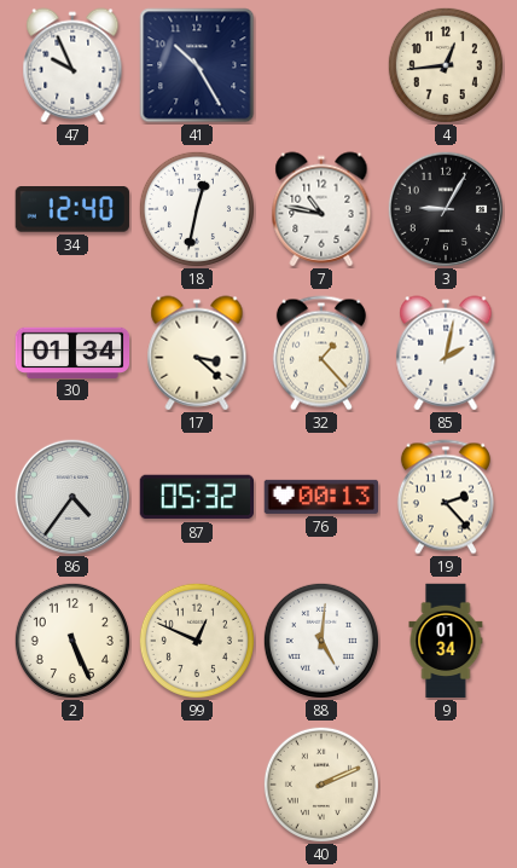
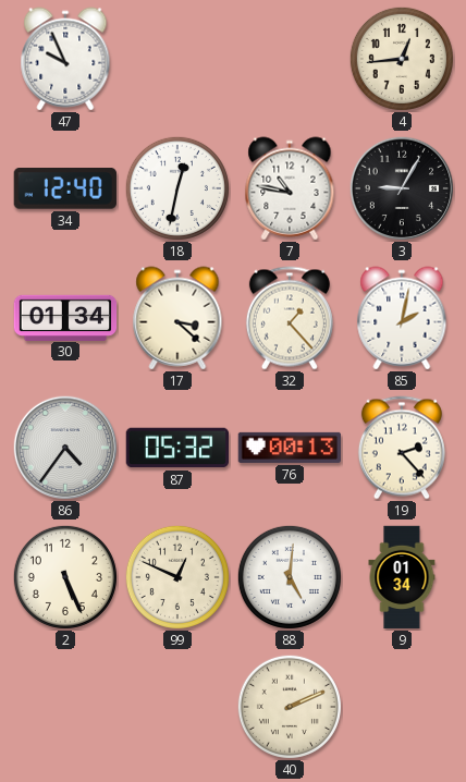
41: 10:25 -> none
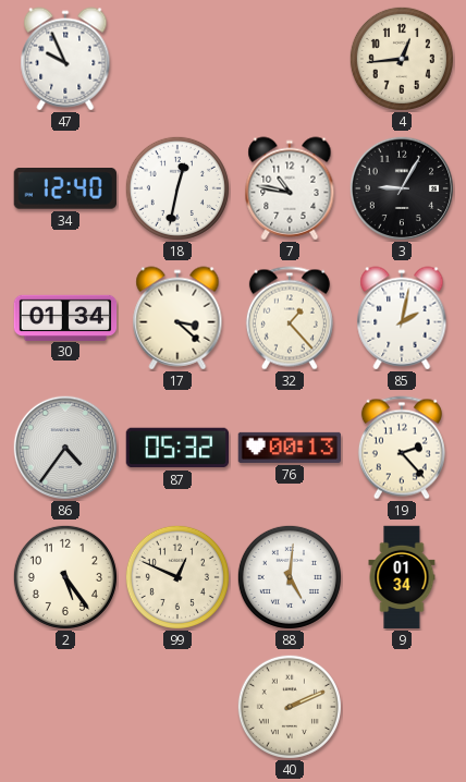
2: 5:26 -> 5:24
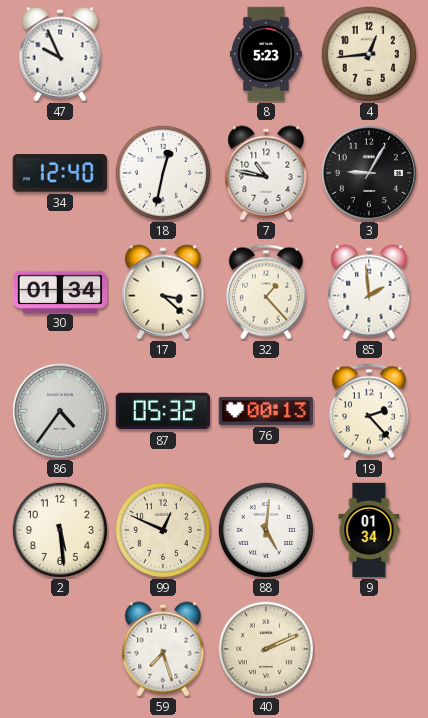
8: none -> 5:23
85: 2:02 -> 1:59
2: 5:24 -> 5:29
59: none -> 7:27
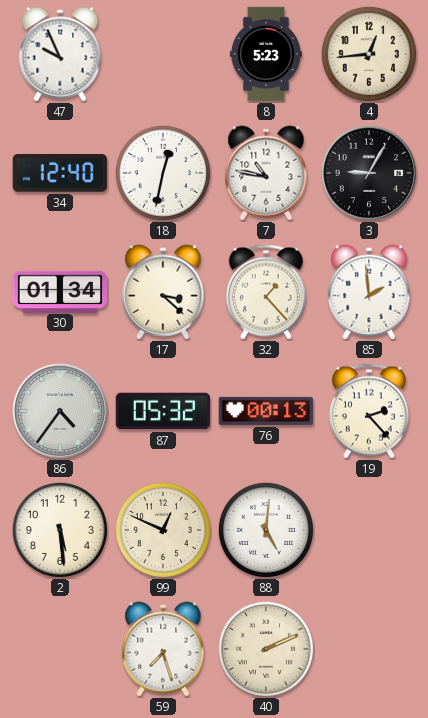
9: 01:34 -> none
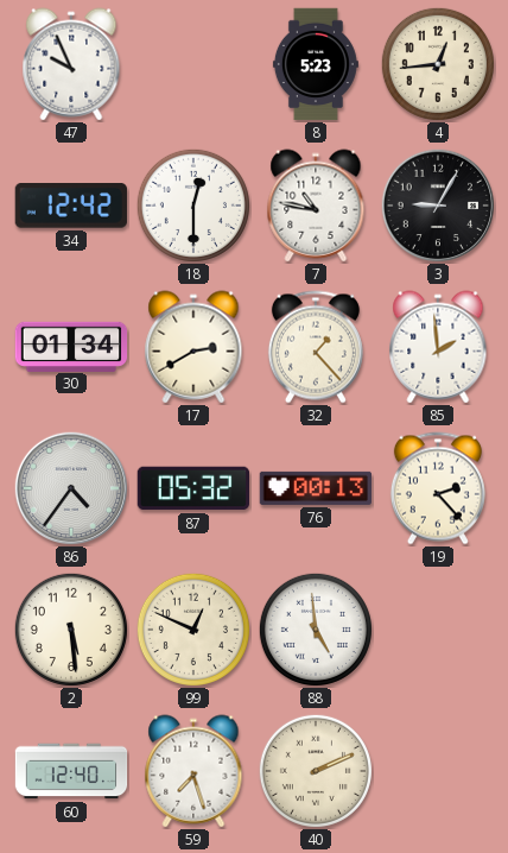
34: 12:40 -> 12:42
18: 12:32 -> 12:30
17: 3:22 -> 2:40
88: 5:01 -> 4:59
60: none -> 12:40
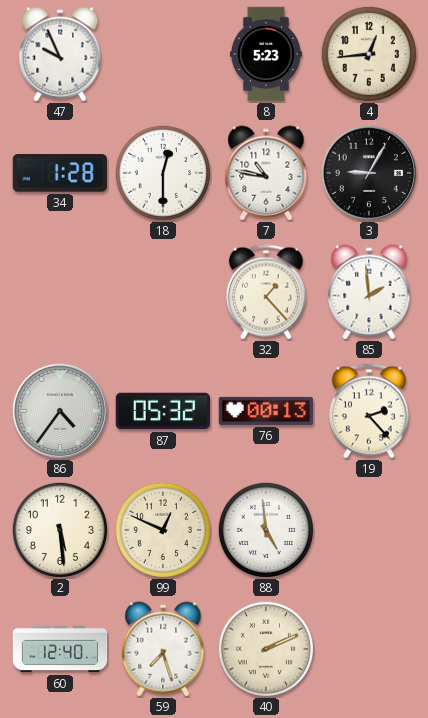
34: 12:42 -> 1:28
30: 01:34 -> none
17: 2:40 -> none
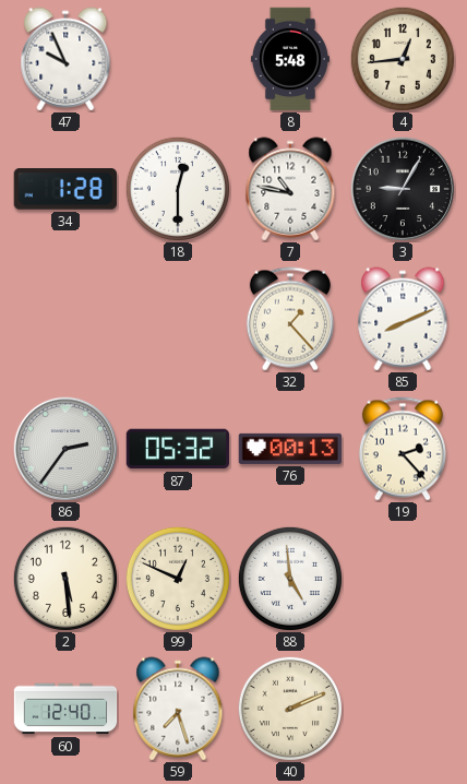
8: 5:23 -> 5:48
85: 1:59 -> 8:11
86: 4:36 -> 2:36
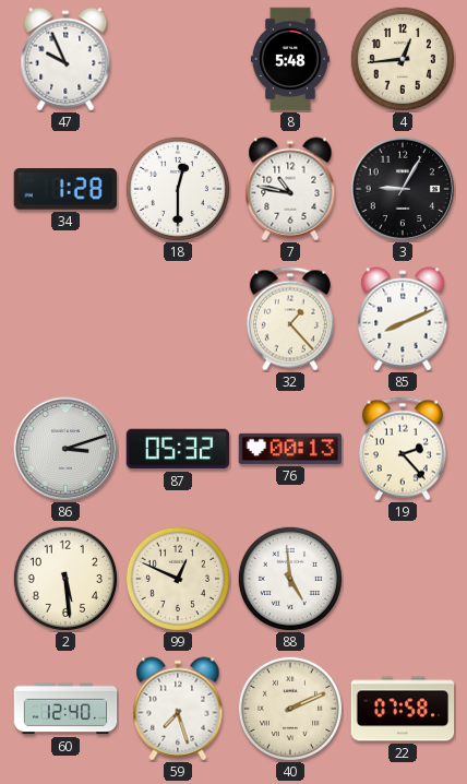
86: 2:36 -> 3:12
22: none -> 07:58
